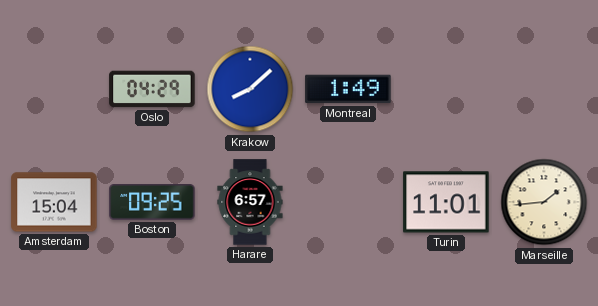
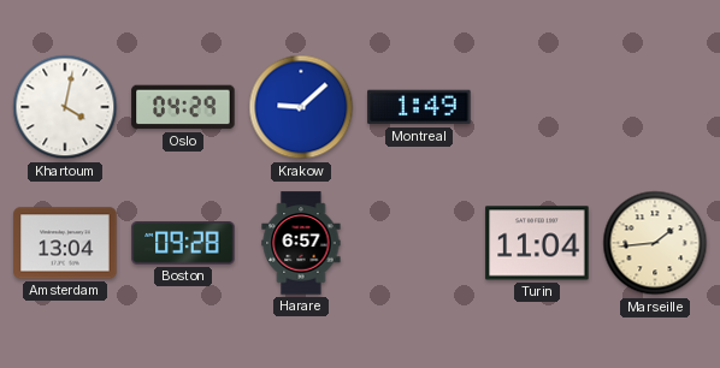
Khartoum: none -> 4:02
Krakow: 8:08 -> 9:08
Amsterdam: 15:04 -> 13:04
Boston: 09:25 -> 09:28
Turin: 11:01 -> 11:04
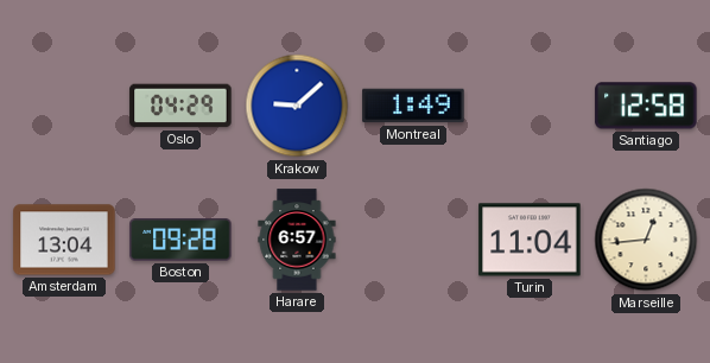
Khartoum: 4:02 -> none
Santiago: none -> 12:58
Marseille: 1:44 -> 12:44
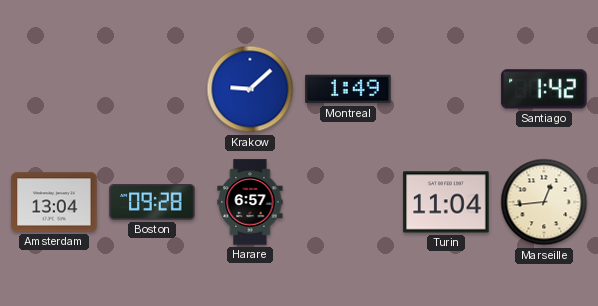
Oslo: 04:29 -> none
Santiago: 12:58 -> 1:42
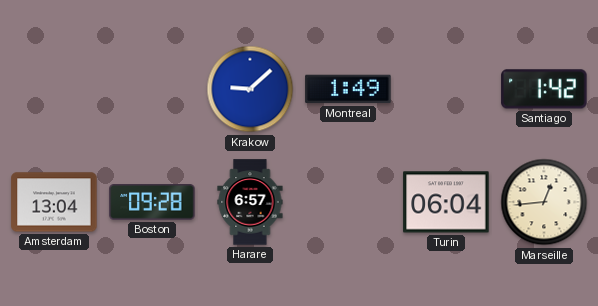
Turin: 11:04 -> 06:04
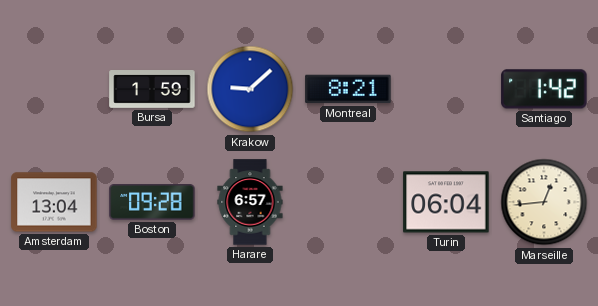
Bursa: none -> 1:59
Montreal: 1:49 -> 8:21
